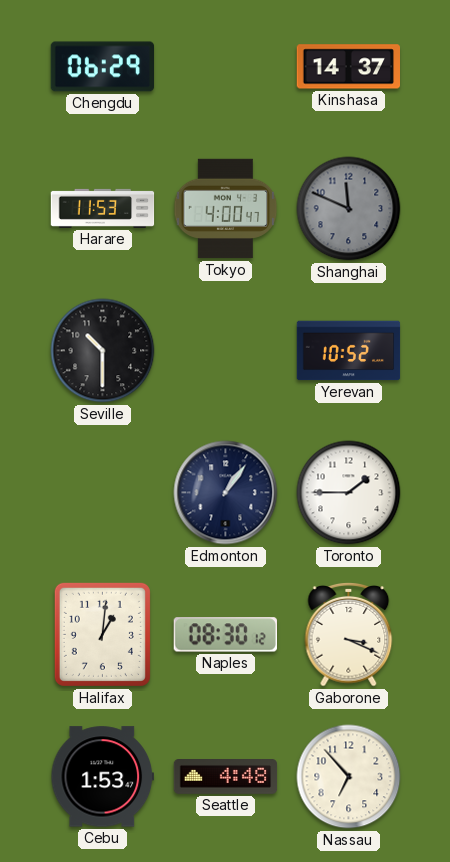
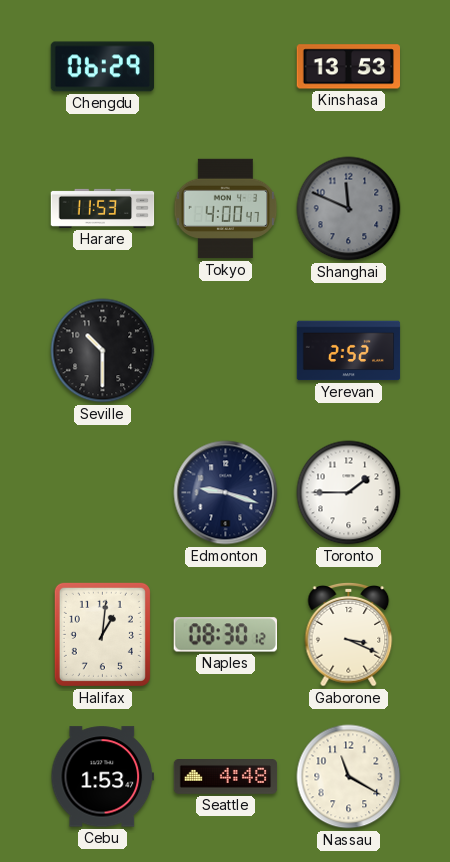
Kinshasa: 14:37 -> 13:53
Yerevan: 10:52 -> 2:52
Edmonton: 1:06 -> 9:18
Nassau: 6:53 -> 11:20
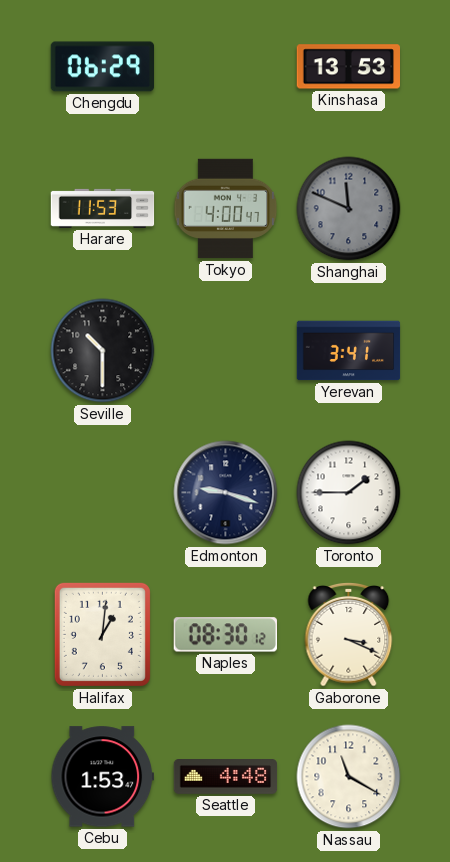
Yerevan: 2:52 -> 3:41
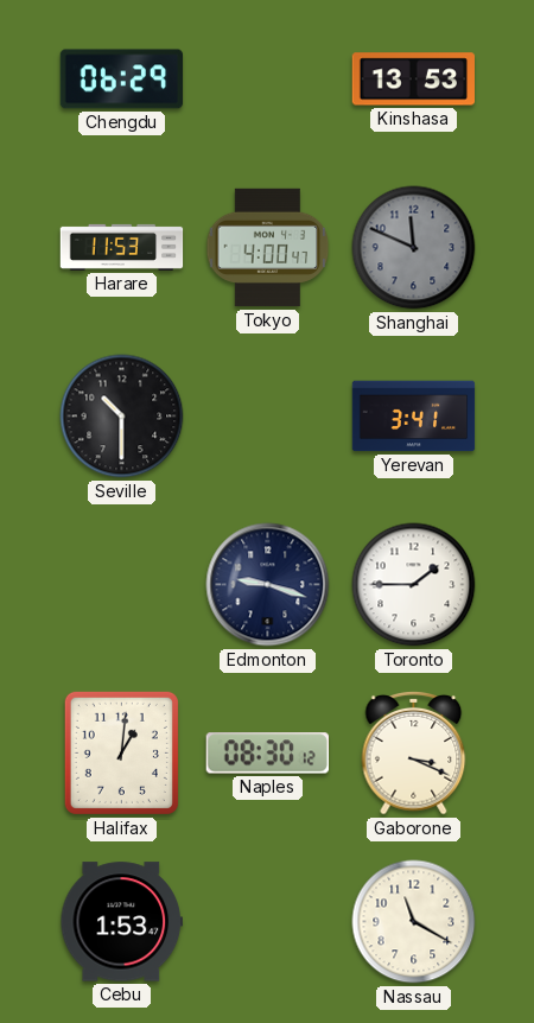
Seattle: 4:48 -> none
